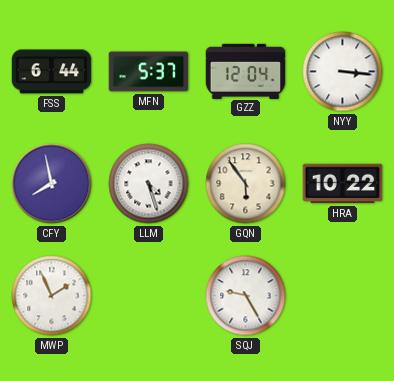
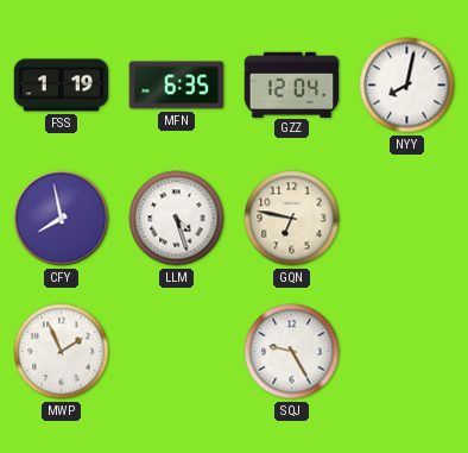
FSS: 6:44 -> 1:19
MFN: 5:37 -> 6:35
NYY: 3:16 -> 8:02
GQN: 5:54 -> 6:47
HRA: 10:22 -> none
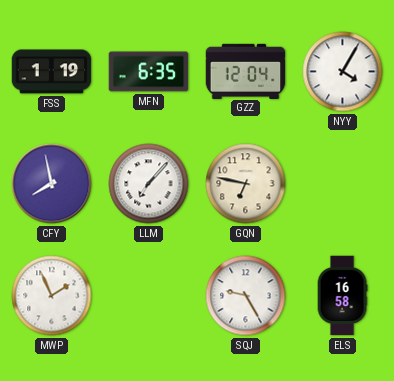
NYY: 8:02 -> 4:05
LLM: 4:27 -> 7:07
ELS: none -> 16:58
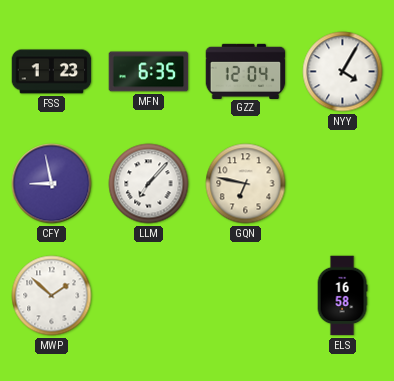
FSS: 1:19 -> 1:23
CFY: 7:58 -> 8:58
MWP: 1:56 -> 1:52
SQJ: 9:25 -> none
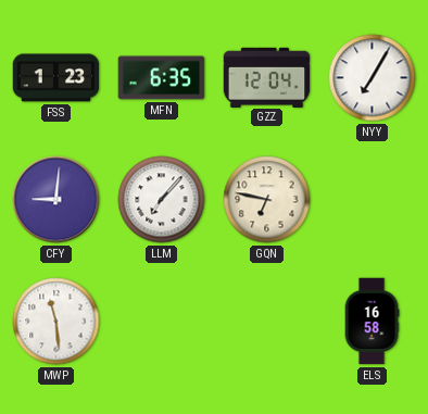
NYY: 4:05 -> 7:05
CFY: 8:58 -> 9:01
MWP: 1:52 -> 11:29
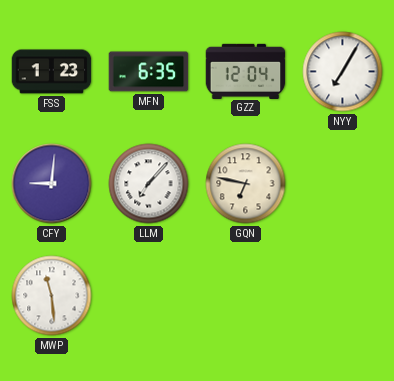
ELS: 16:58 -> none
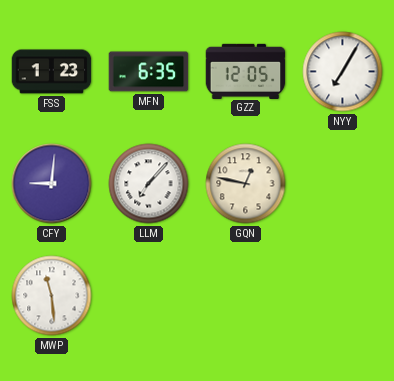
GZZ: 12:04 -> 12:05
GQN: 6:47 -> 12:47
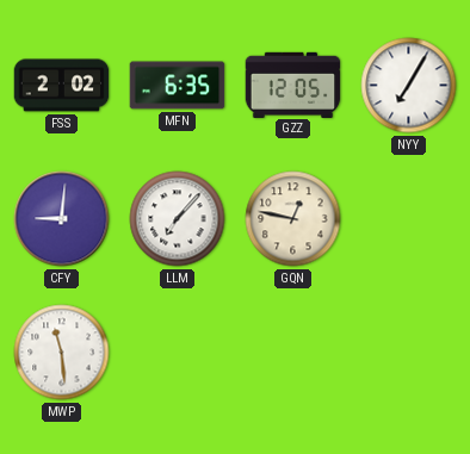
FSS: 1:23 -> 2:02
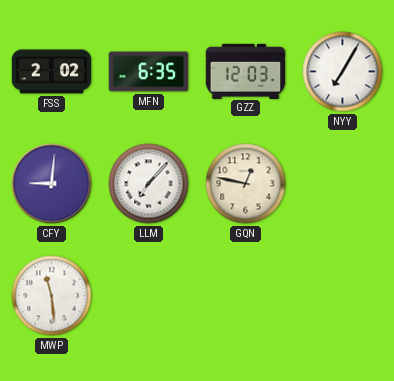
GZZ: 12:05 -> 12:03
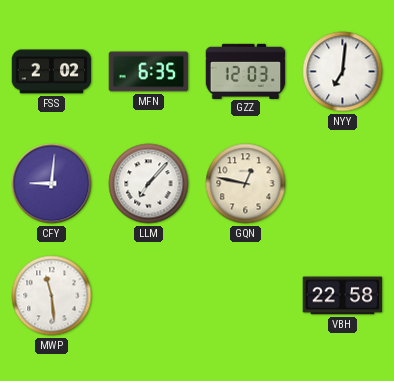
NYY: 7:05 -> 7:01
VBH: none -> 22:58
